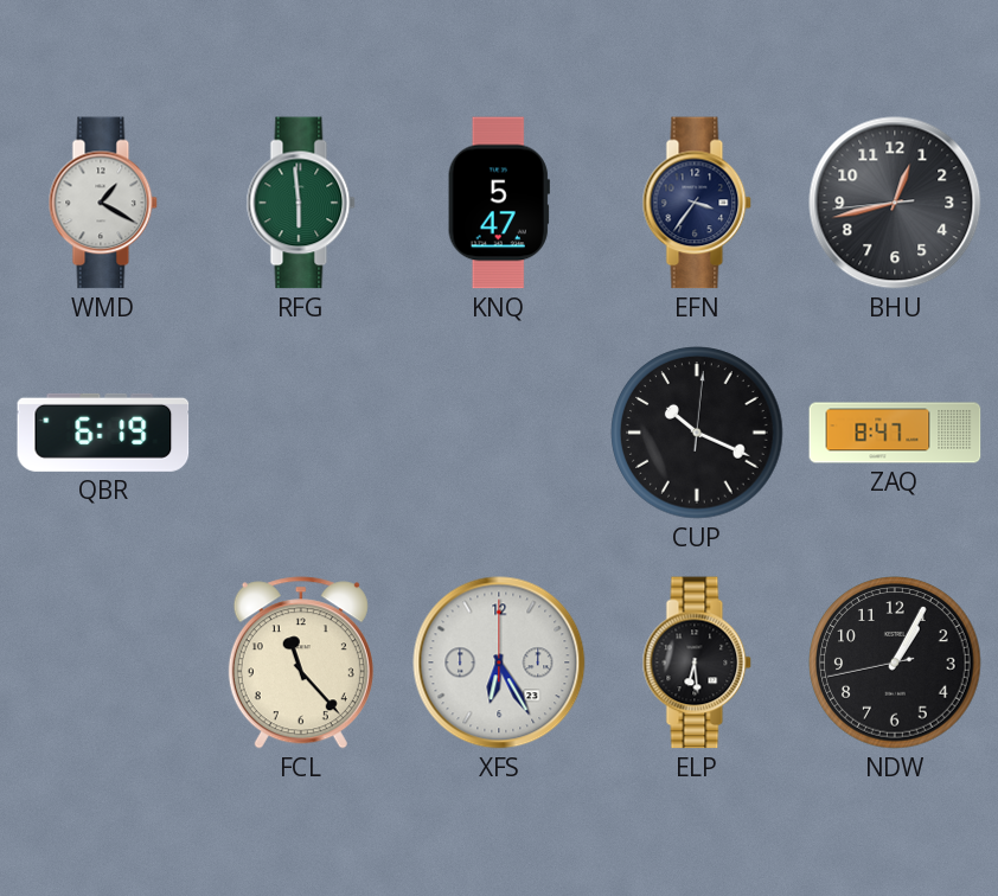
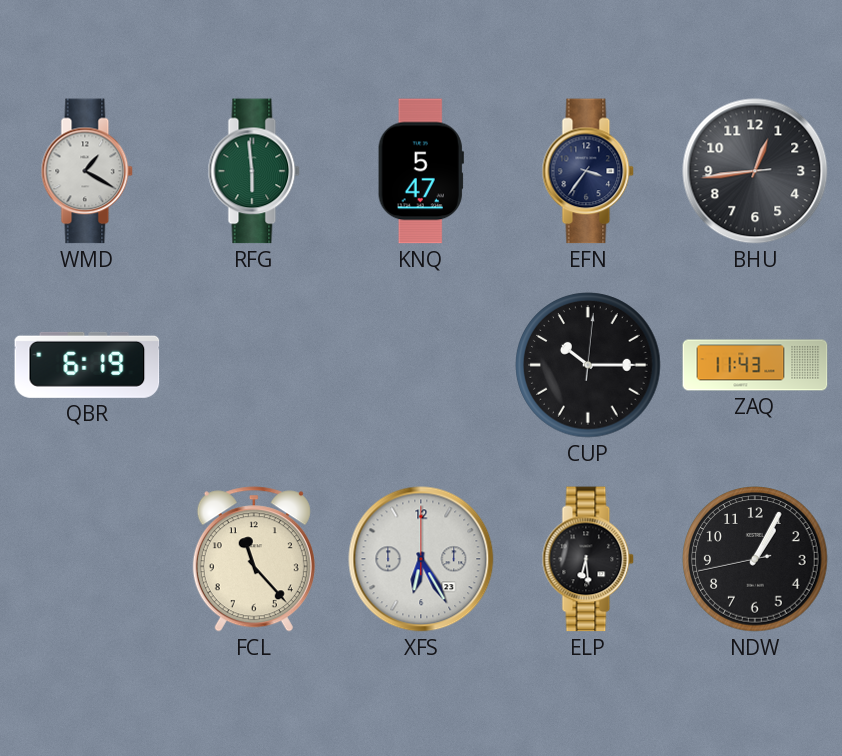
BHU: 12:42 -> 12:43
CUP: 10:19 -> 10:15
ZAQ: 8:47 -> 11:43
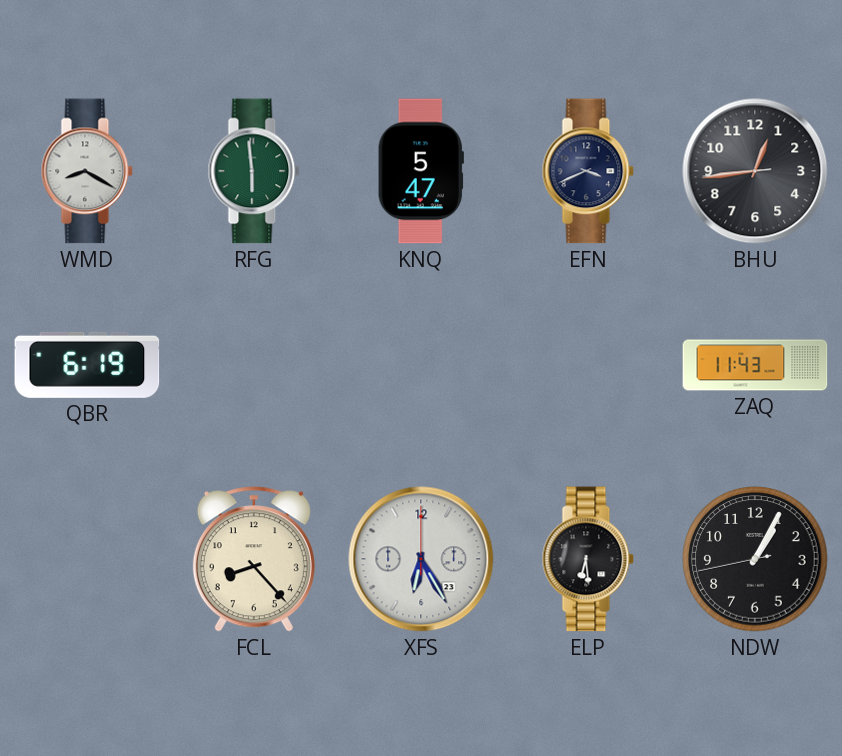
WMD: 1:20 -> 8:20
EFN: 3:36 -> 3:41
CUP: 10:15 -> none
FCL: 11:23 -> 8:23
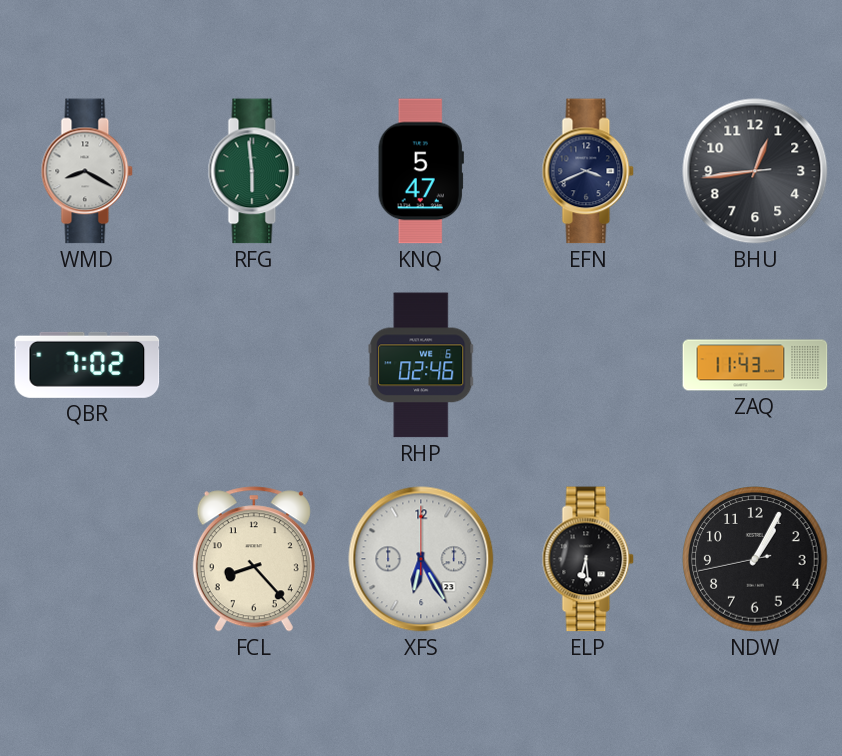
QBR: 6:19 -> 7:02
RHP: none -> 02:46
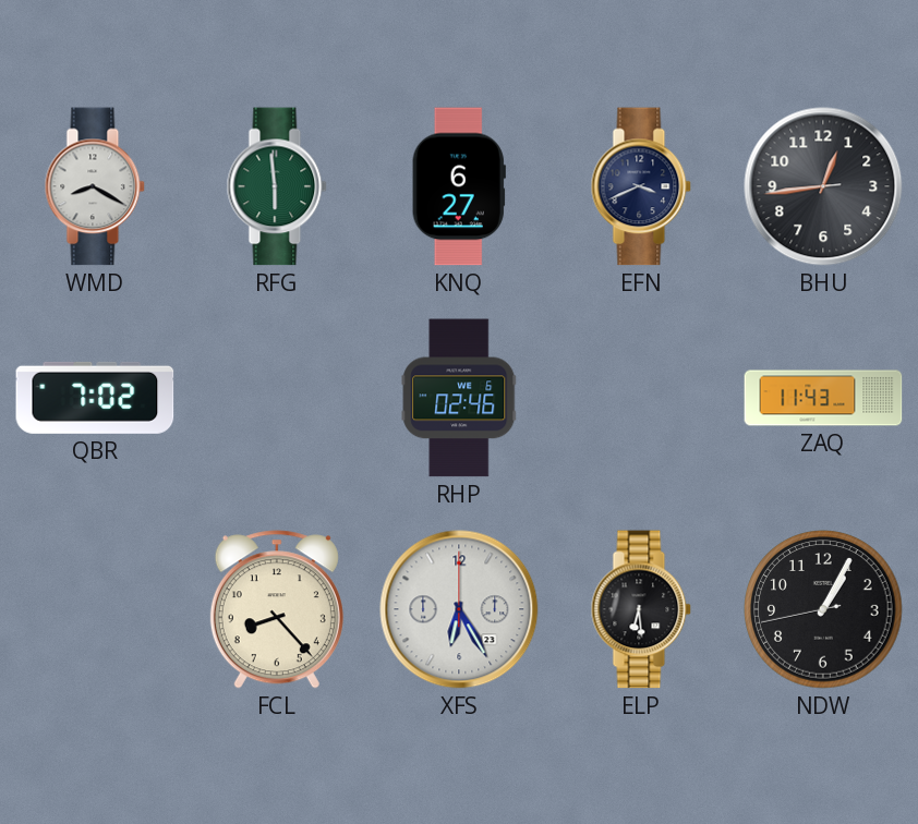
KNQ: 5:47 -> 6:27
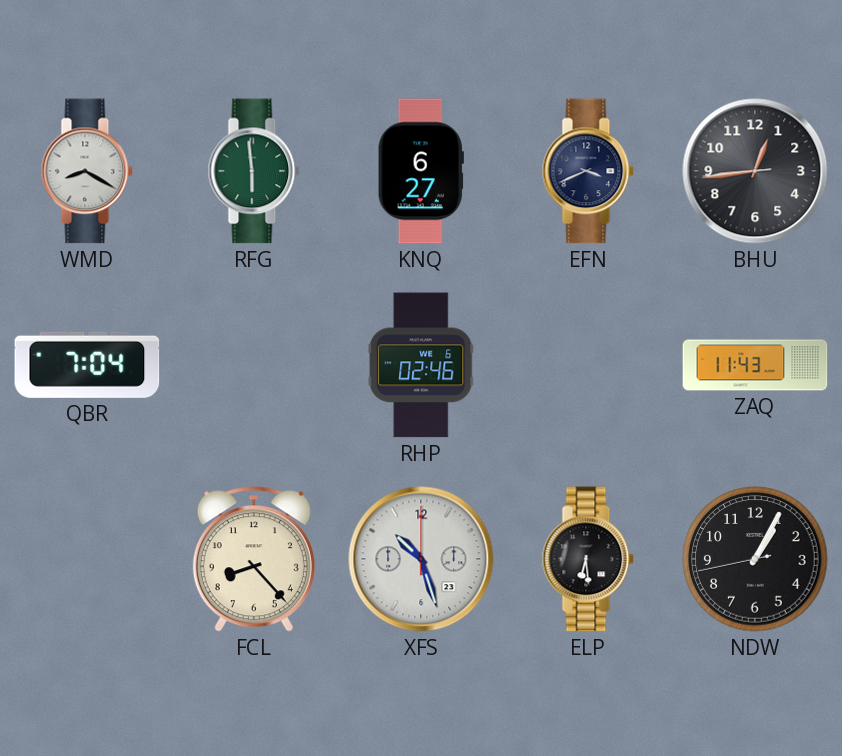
QBR: 7:02 -> 7:04
XFS: 6:25 -> 10:27
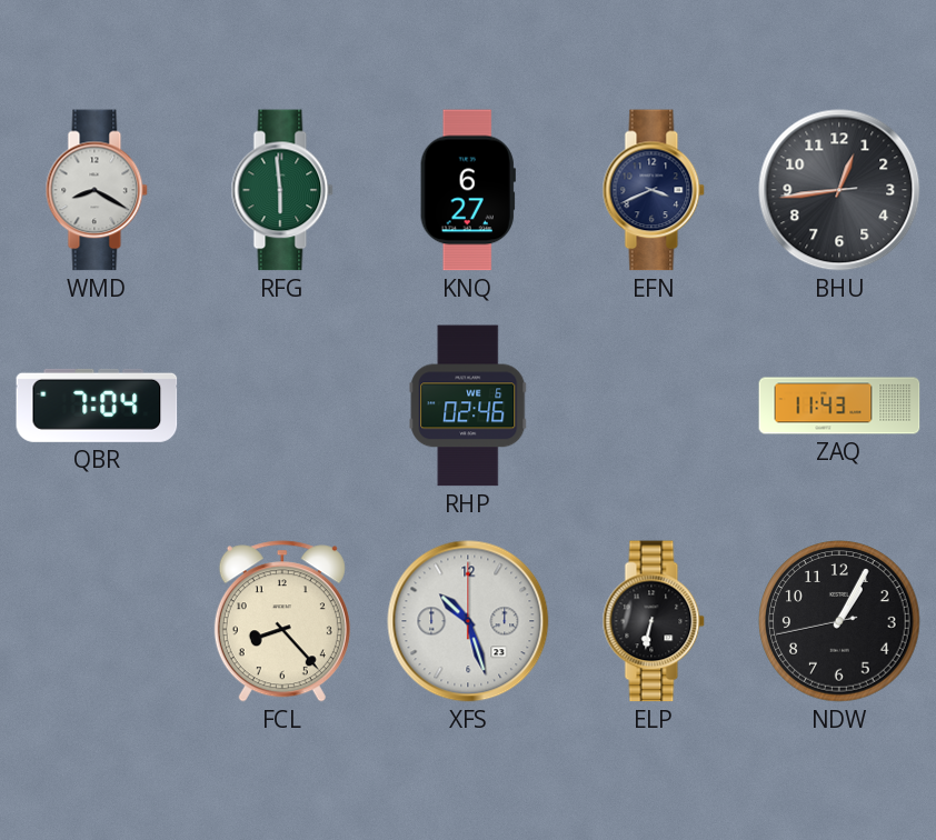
ELP: 6:29 -> 6:32
